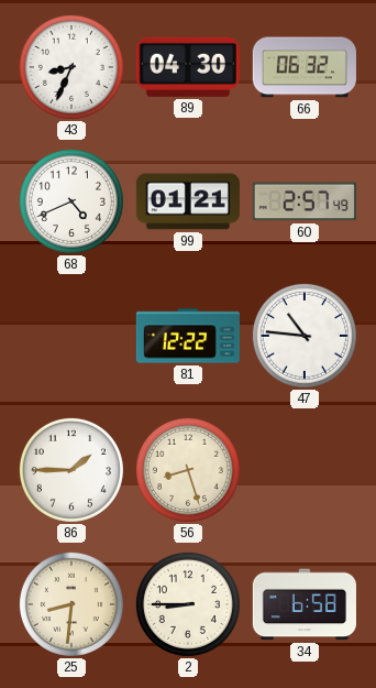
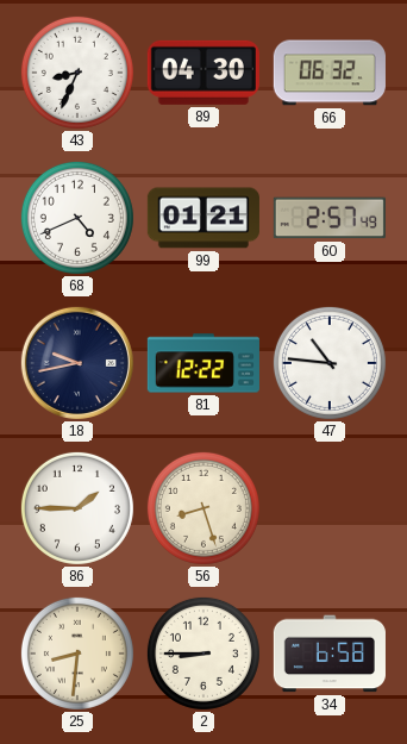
18: none -> 9:43
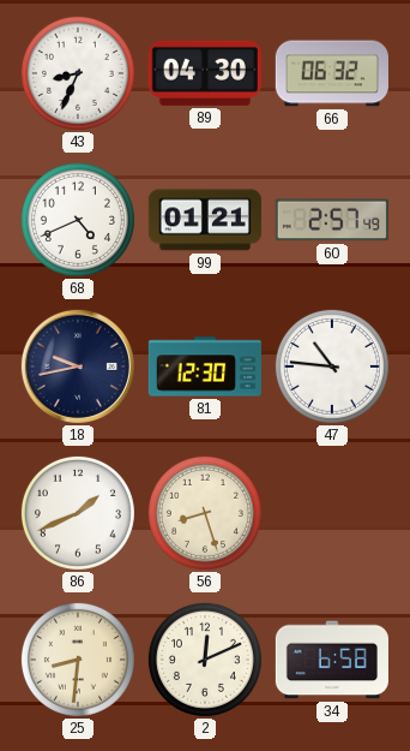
81: 12:22 -> 12:30
86: 1:45 -> 1:41
2: 8:45 -> 12:11
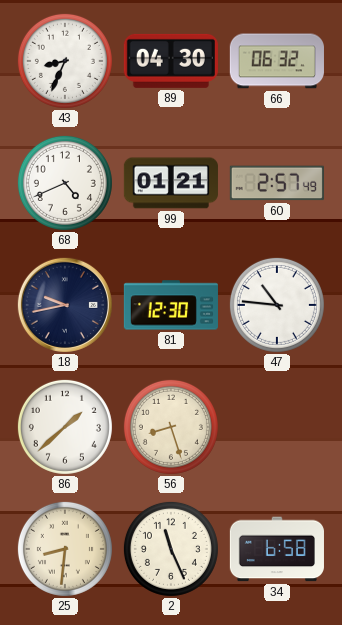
86: 1:41 -> 1:38
2: 12:11 -> 11:26
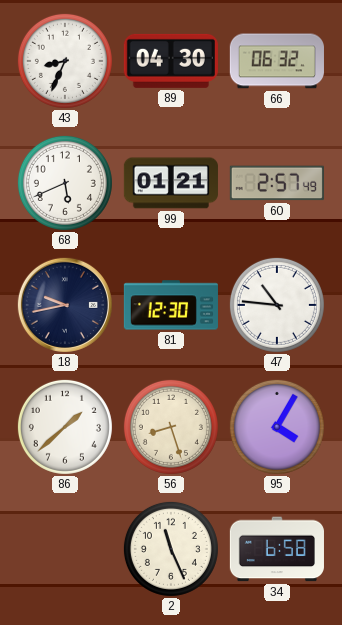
68: 4:41 -> 5:41
95: none -> 4:05
25: 8:31 -> none
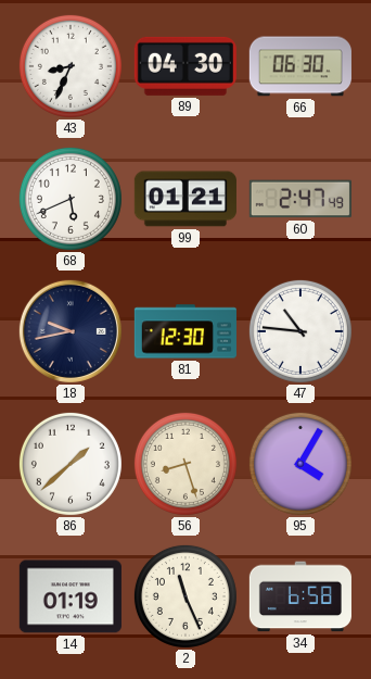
66: 06:32 -> 06:30
60: 2:57 -> 2:47
14: none -> 01:19
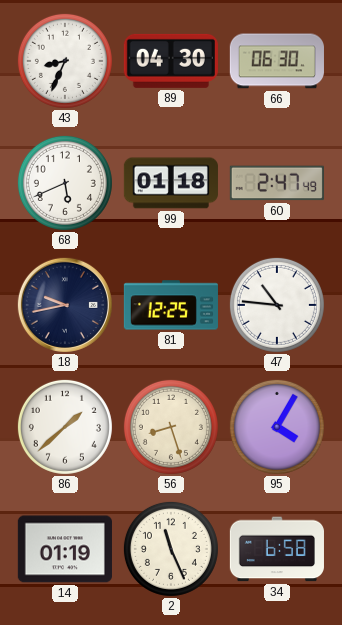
99: 01:21 -> 01:18
81: 12:30 -> 12:25
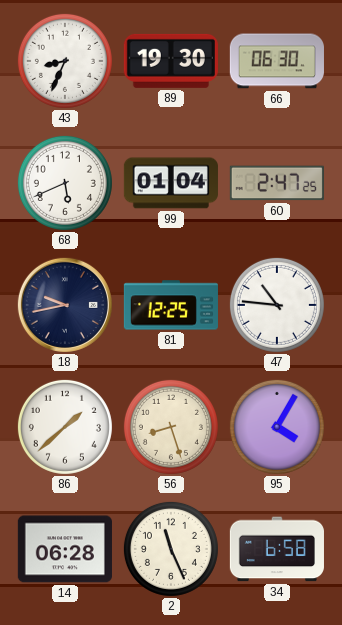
89: 04:30 -> 19:30
99: 01:18 -> 01:04
60: 2:47:49 -> 2:47:25
14: 01:19 -> 06:28
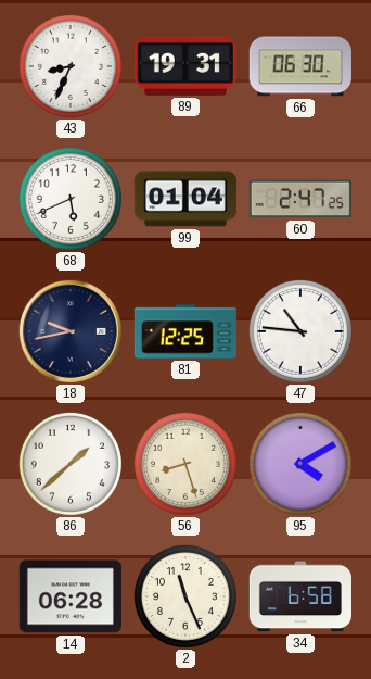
89: 19:30 -> 19:31
95: 4:05 -> 4:10
